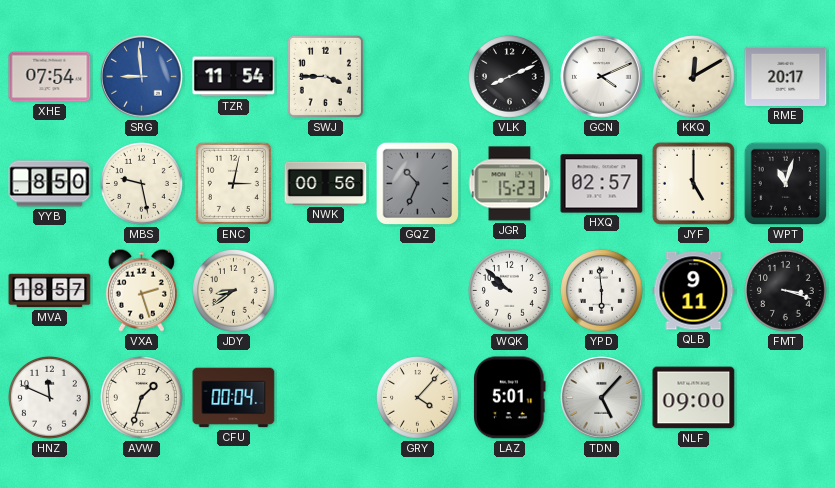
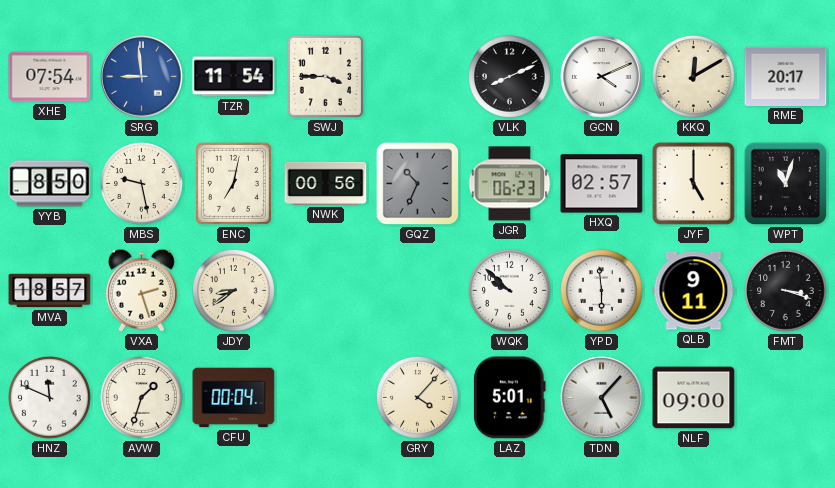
ENC: 3:02 -> 7:02
JGR: 15:23 -> 06:23
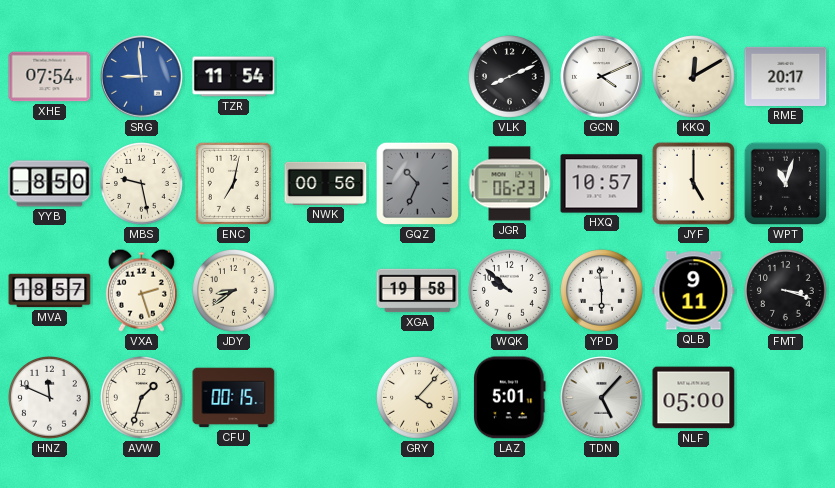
SWJ: 3:45 -> none
HXQ: 02:57 -> 10:57
XGA: none -> 19:58
CFU: 00:04 -> 00:15
NLF: 09:00 -> 05:00
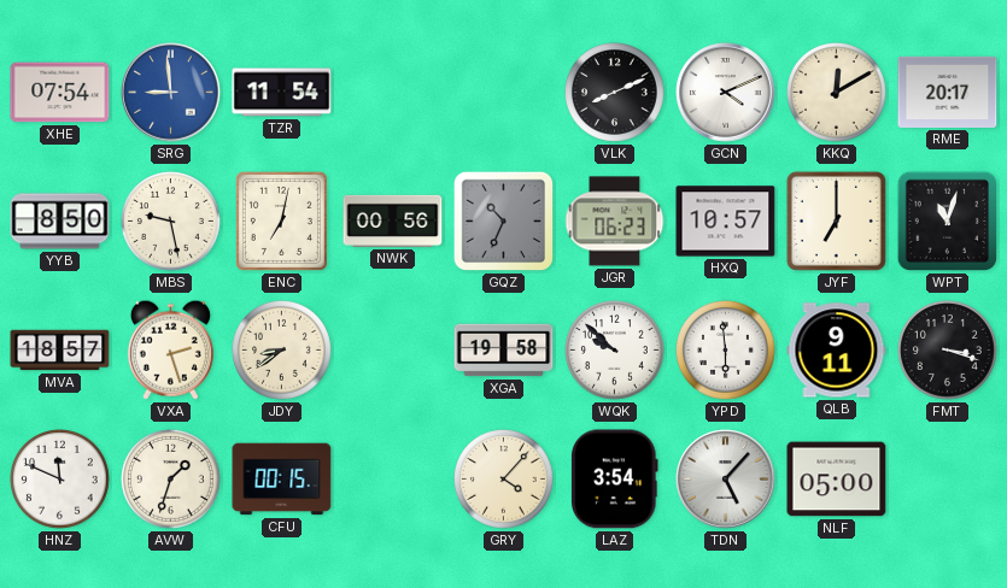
JYF: 5:00 -> 7:00
LAZ: 5:01 -> 3:54
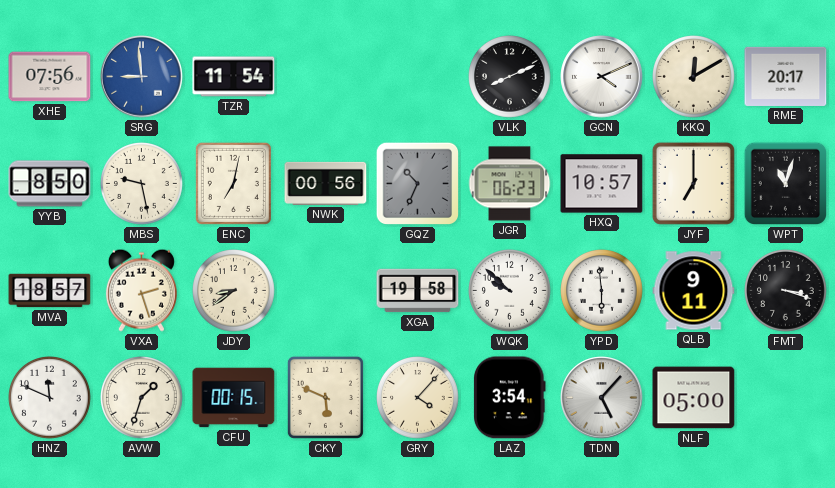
XHE: 07:54 -> 07:56
CKY: none -> 5:49
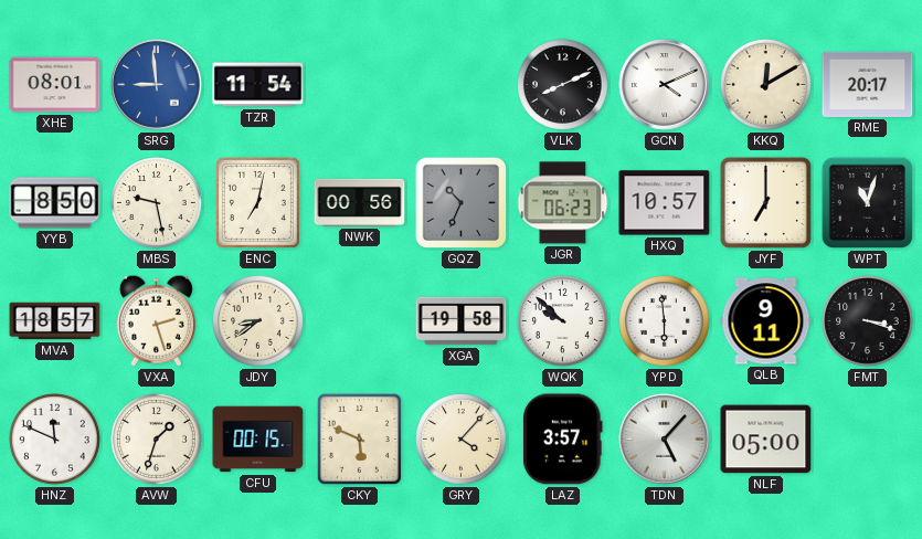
XHE: 07:56 -> 08:01
LAZ: 3:54 -> 3:57
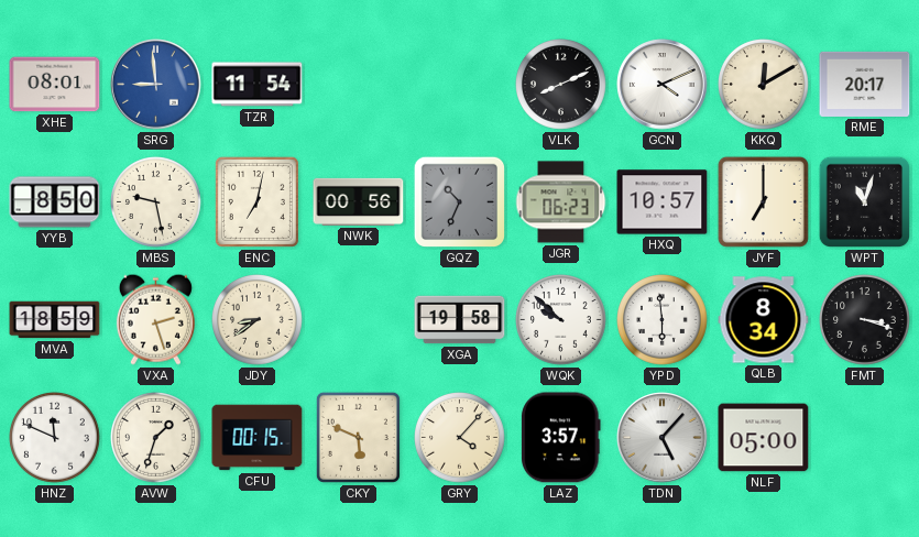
MVA: 18:57 -> 18:59
QLB: 9:11 -> 8:34
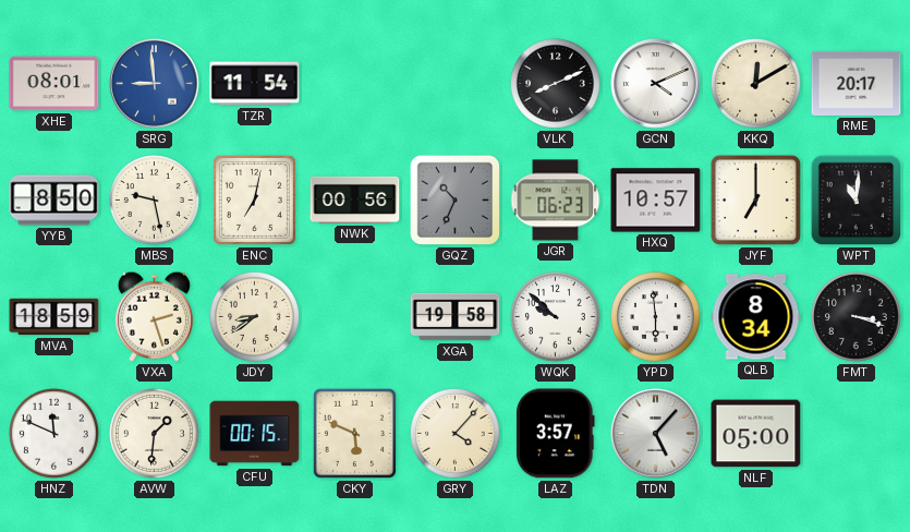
WPT: 11:03 -> 11:01
AVW: 1:33 -> 1:31
